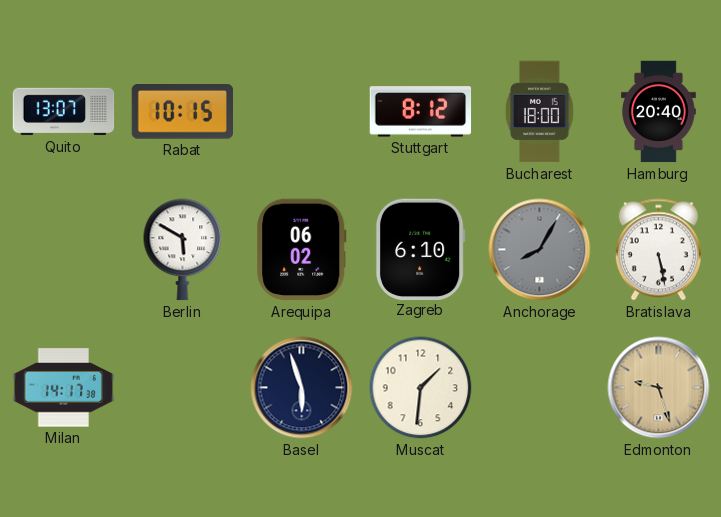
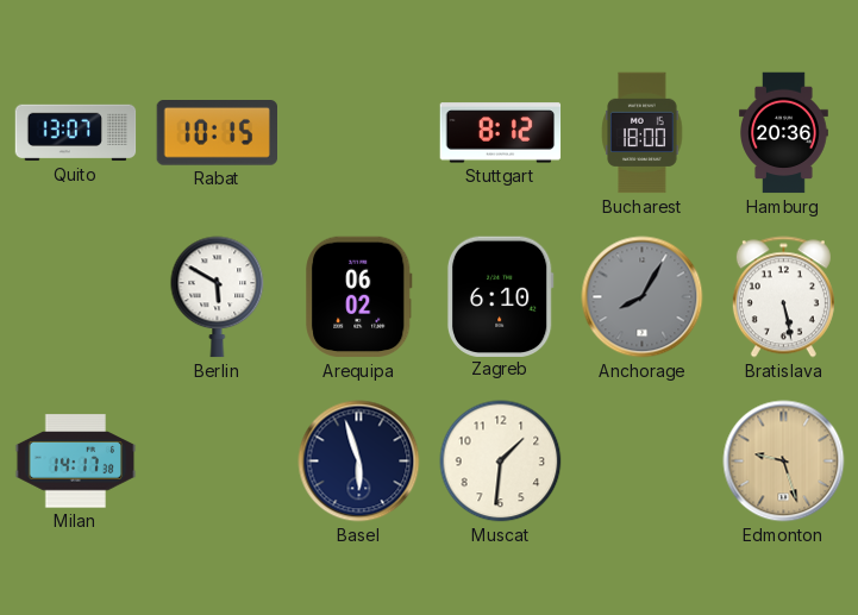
Hamburg: 20:40 -> 20:36
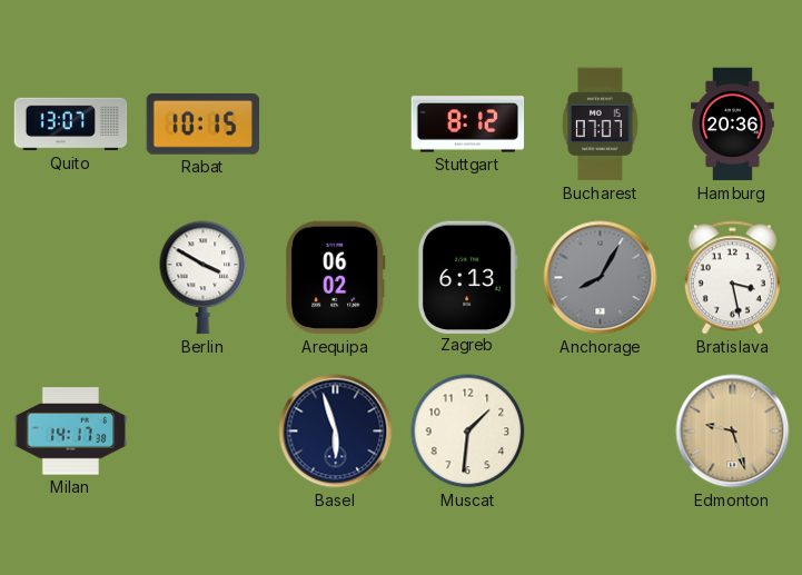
Bucharest: 18:00 -> 07:07
Berlin: 5:50 -> 3:50
Zagreb: 6:10 -> 6:13
Bratislava: 5:28 -> 3:28
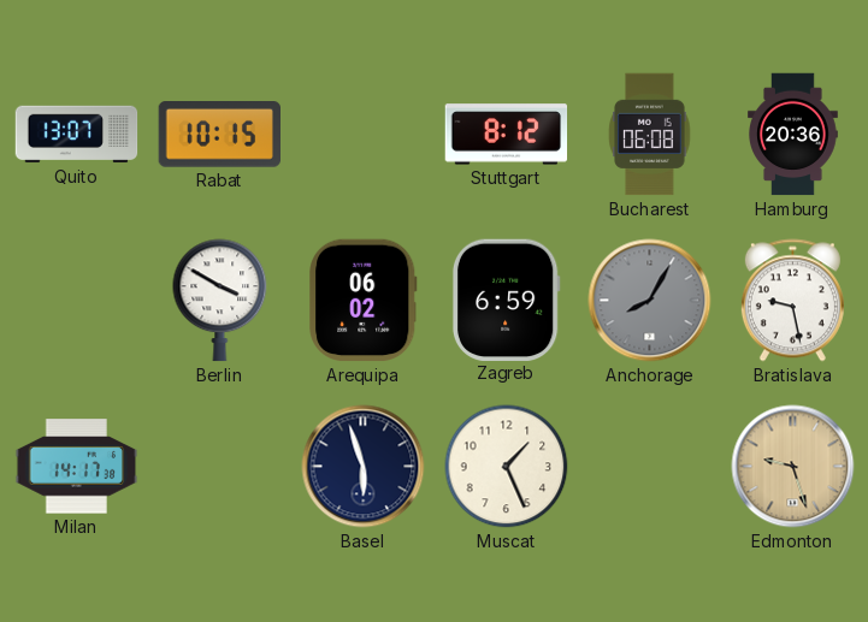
Bucharest: 07:07 -> 06:08
Zagreb: 6:13 -> 6:59
Bratislava: 3:28 -> 9:28
Muscat: 1:31 -> 1:26
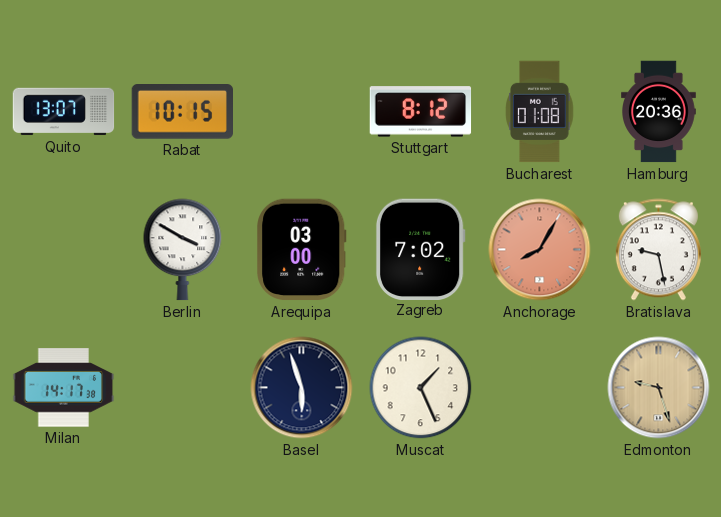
Bucharest: 06:08 -> 01:08
Arequipa: 06:02 -> 03:00
Zagreb: 6:59 -> 7:02
Anchorage dial: grey -> salmon
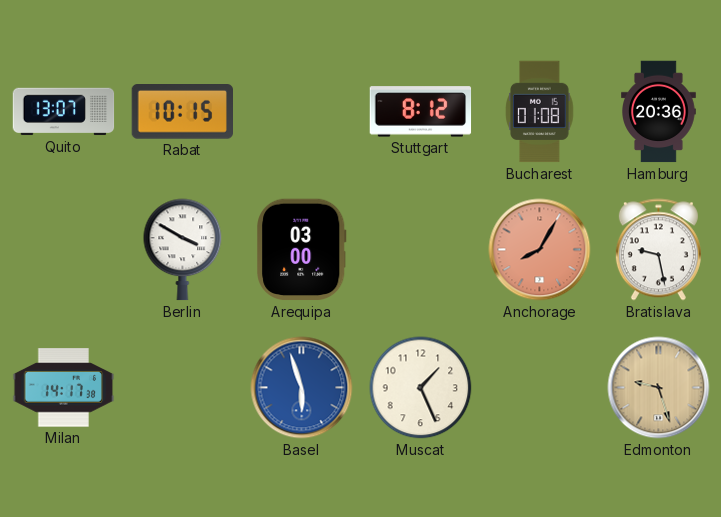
Zagreb: 7:02 -> none
Basel dial: navy -> blue
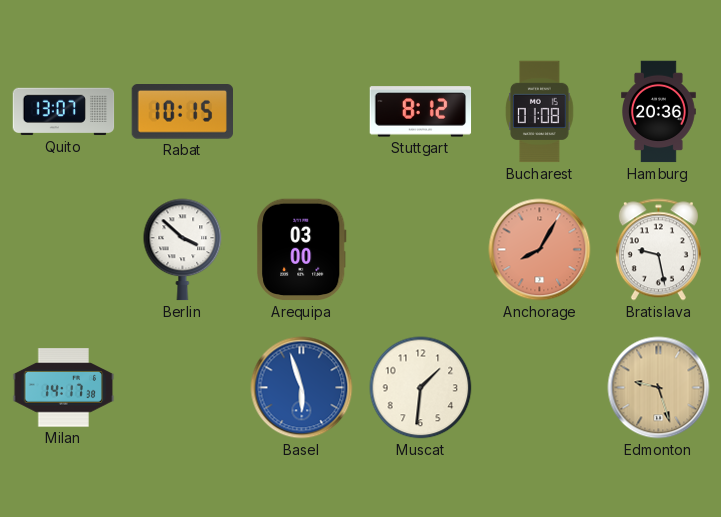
Berlin: 3:50 -> 3:52
Muscat: 1:26 -> 1:31
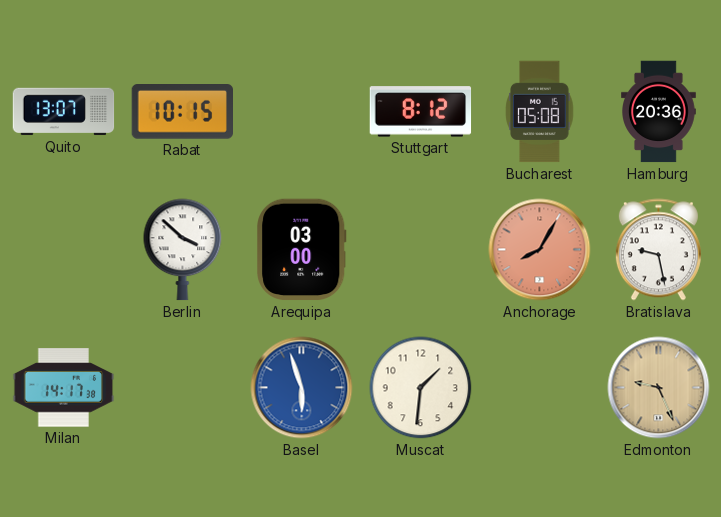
Bucharest: 01:08 -> 05:08
Edmonton: 9:27 -> 9:26
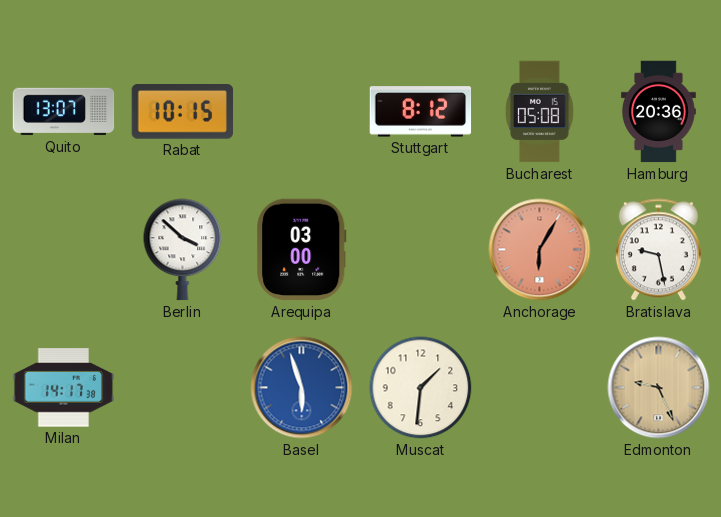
Anchorage: 8:05 -> 6:05
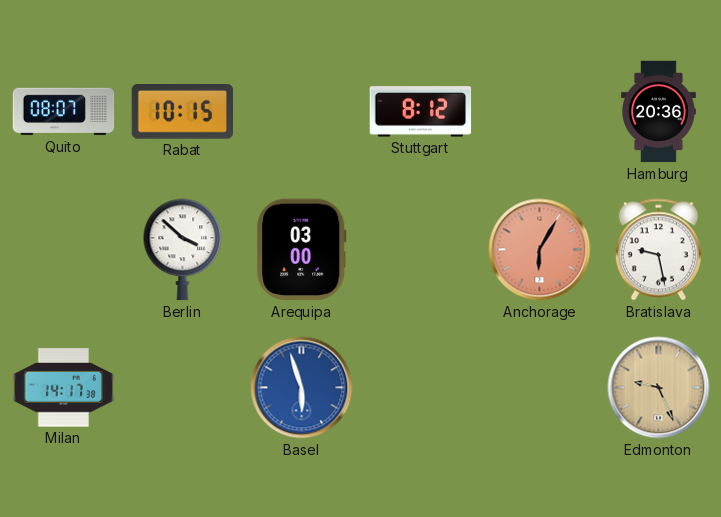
Quito: 13:07 -> 08:07
Bucharest: 05:08 -> none
Muscat: 1:31 -> none
